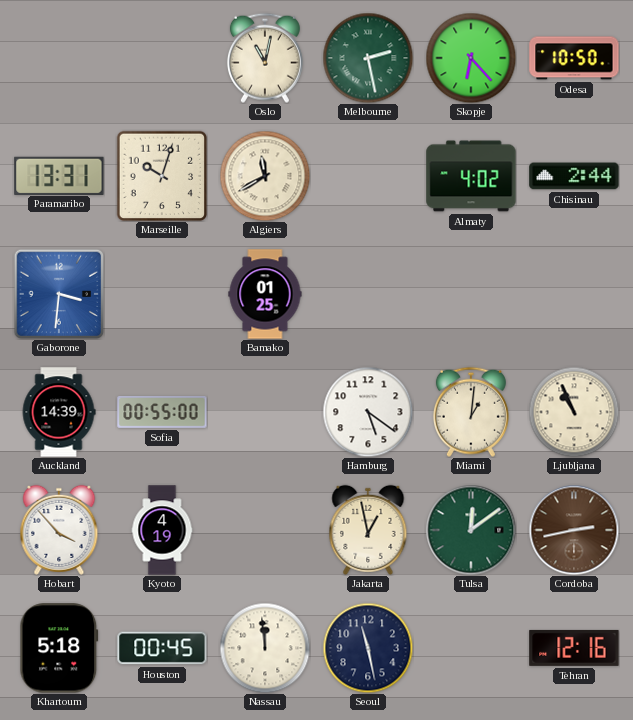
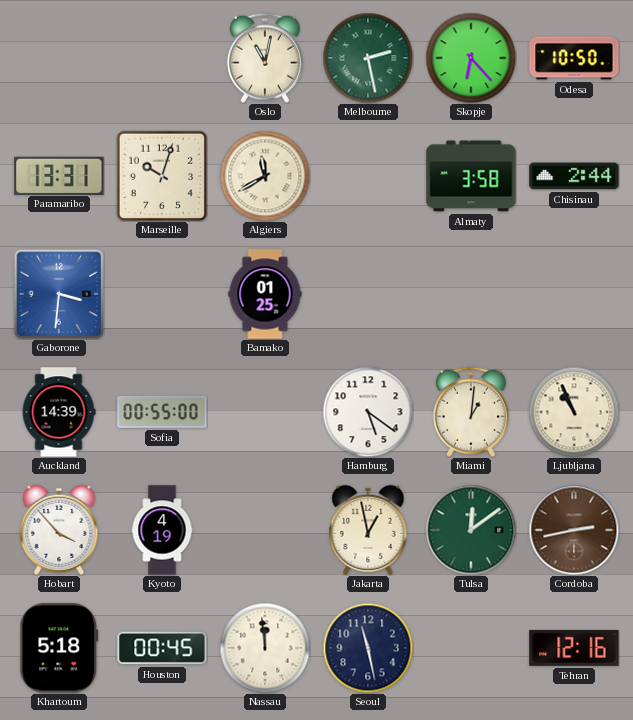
Almaty: 4:02 -> 3:58
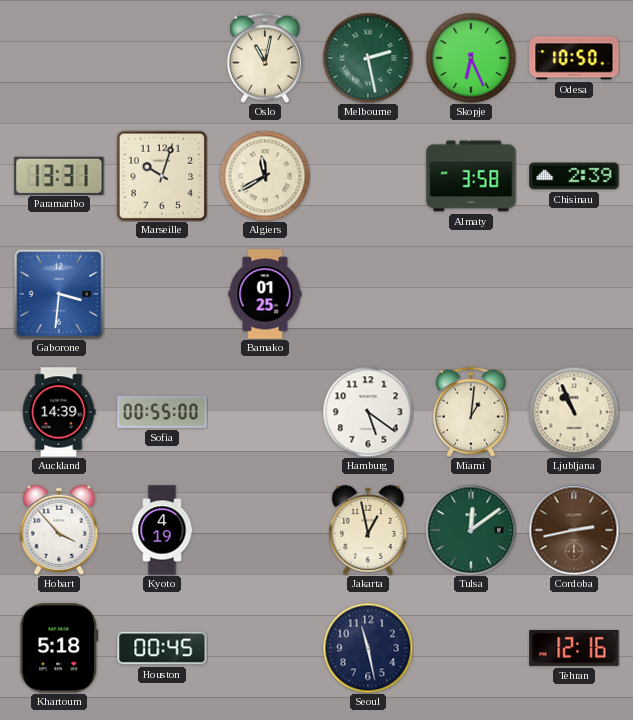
Skopje: 6:23 -> 6:26
Chisinau: 2:44 -> 2:39
Nassau: 11:59 -> none
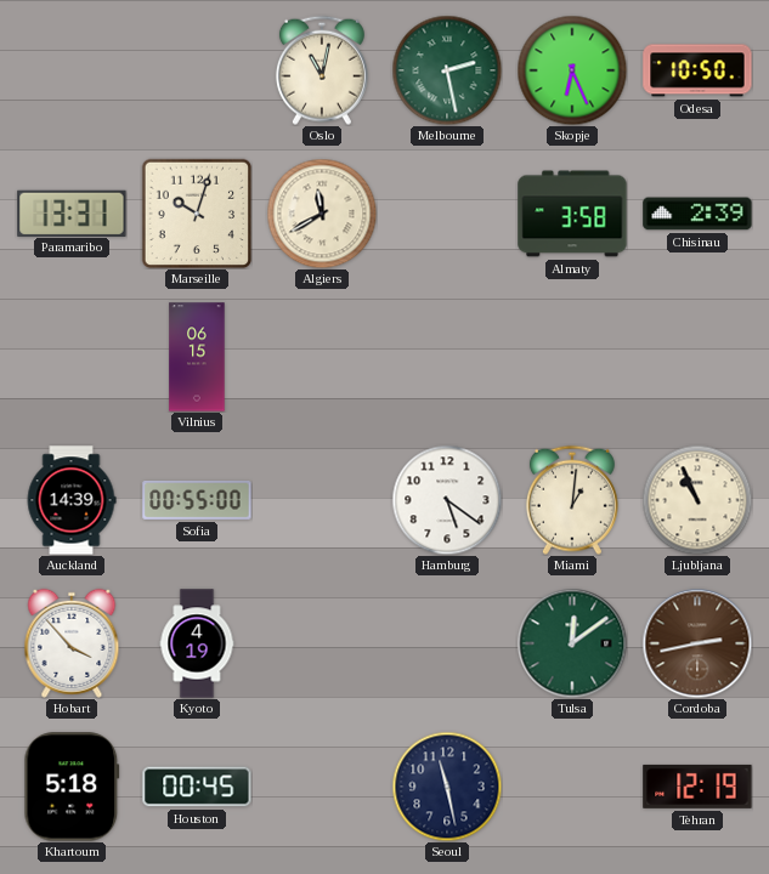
Gaborone: 3:31 -> none
Vilnius: none -> 06:15
Bamako: 01:25 -> none
Jakarta: 12:58 -> none
Tehran: 12:16 -> 12:19
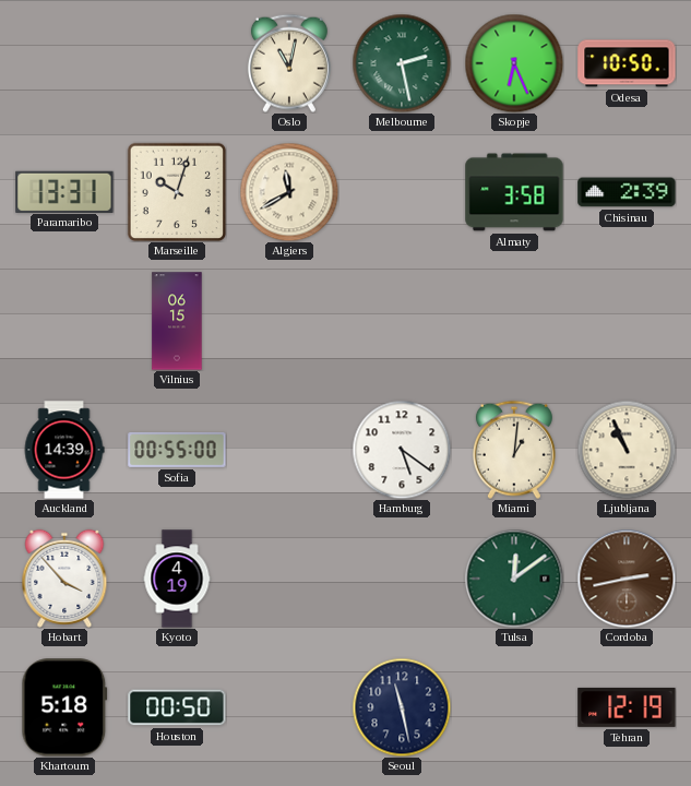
Houston: 00:45 -> 00:50
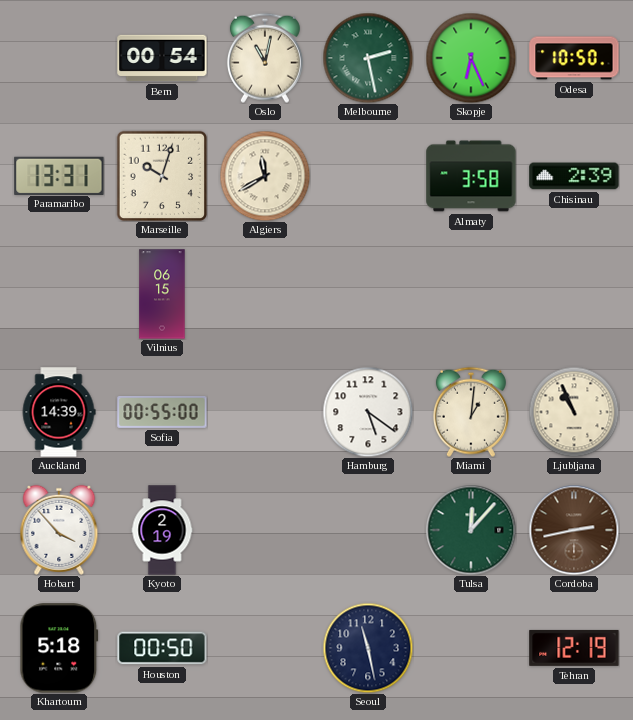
Bern: none -> 00:54
Kyoto: 4:19 -> 2:19
Tulsa: 12:09 -> 12:07
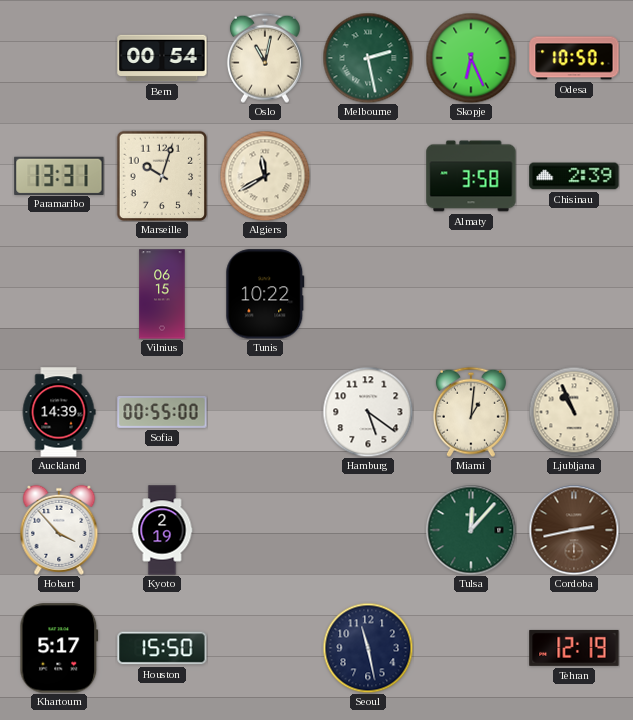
Tunis: none -> 10:22
Khartoum: 5:18 -> 5:17
Houston: 00:50 -> 15:50
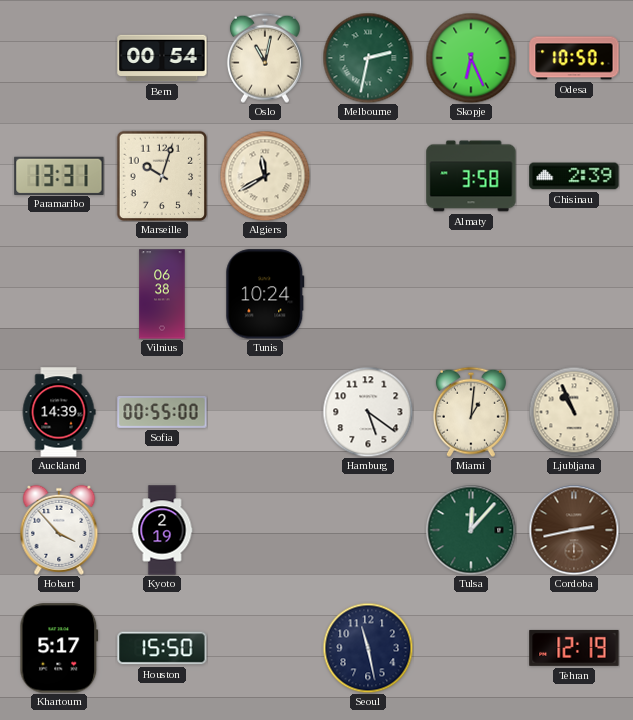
Melbourne: 2:28 -> 2:32
Vilnius: 06:15 -> 06:38
Tunis: 10:22 -> 10:24
